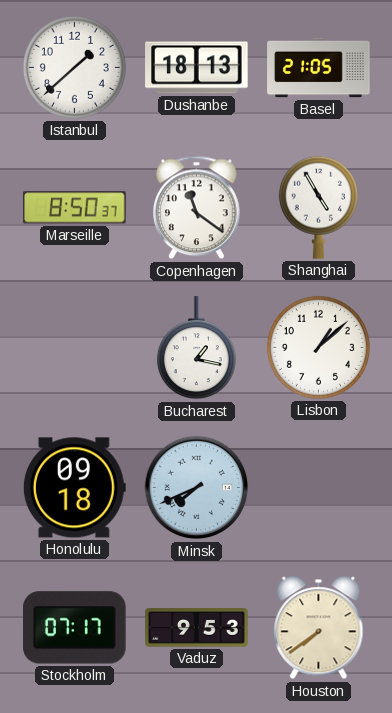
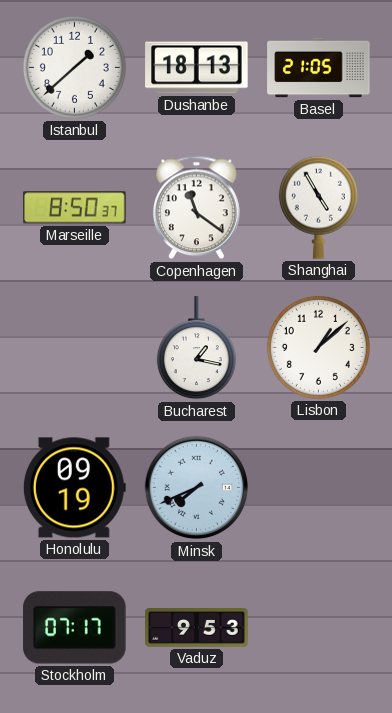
Honolulu: 09:18 -> 09:19
Houston: 7:39 -> none
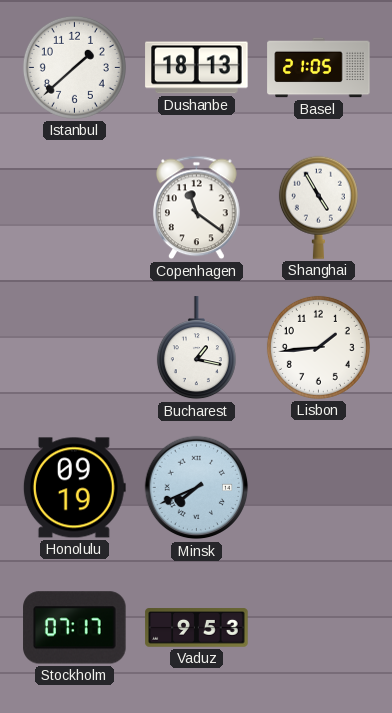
Marseille: 8:50 -> none
Lisbon: 1:08 -> 1:44
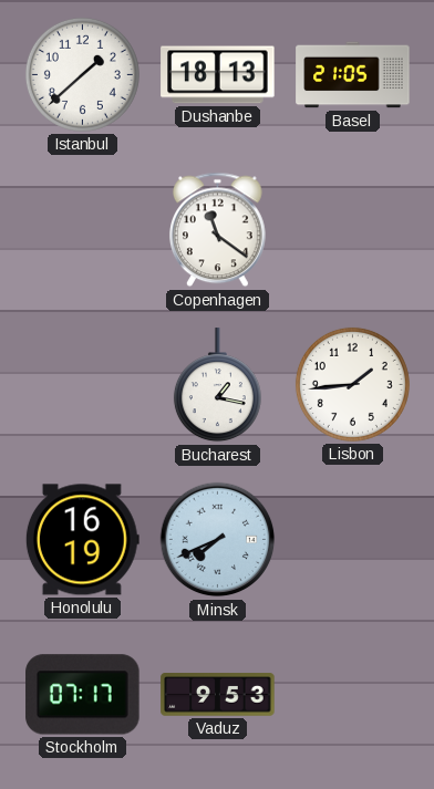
Shanghai: 4:55 -> none
Honolulu: 09:19 -> 16:19
